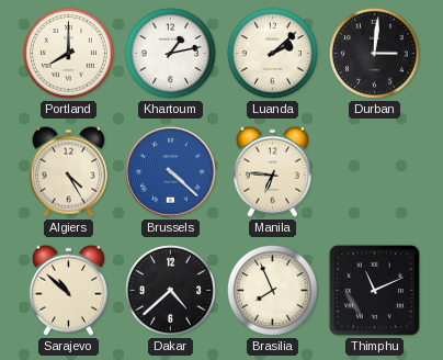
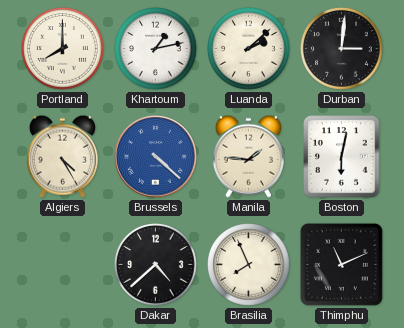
Manila: 6:46 -> 1:46
Boston: none -> 6:02
Sarajevo: 10:52 -> none
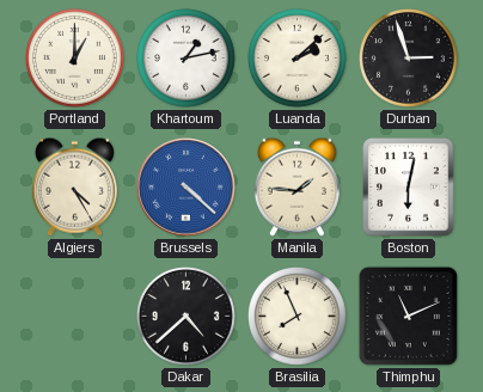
Portland: 8:00 -> 1:00
Durban: 3:01 -> 2:57
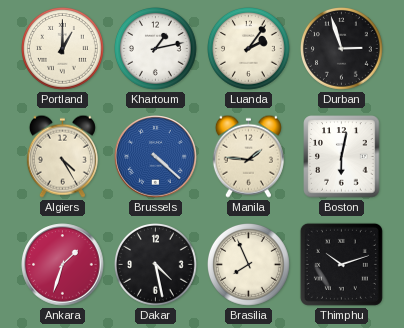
Luanda: 2:08 -> 2:06
Ankara: none -> 1:33
Dakar: 4:38 -> 4:28
Thimphu: 11:11 -> 10:12
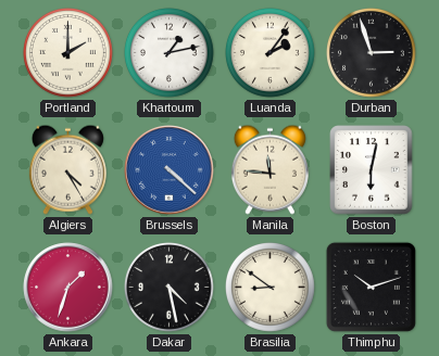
Portland: 1:00 -> 2:00
Manila: 1:46 -> 11:46
Brasilia: 7:56 -> 8:51
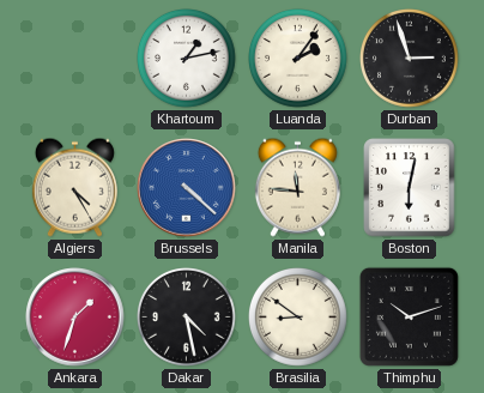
Portland: 2:00 -> none
